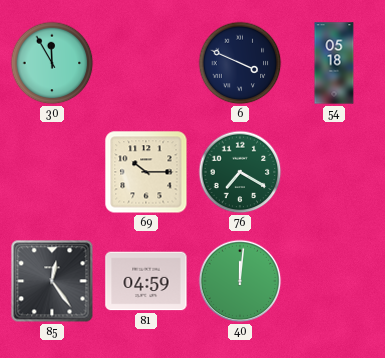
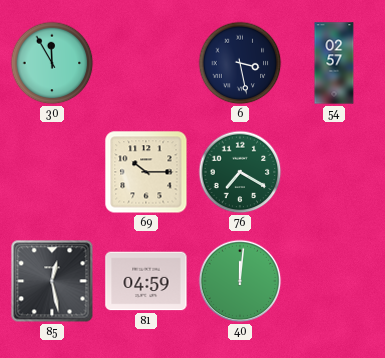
6: 3:49 -> 3:28
54: 05:18 -> 02:57
85: 12:24 -> 12:28
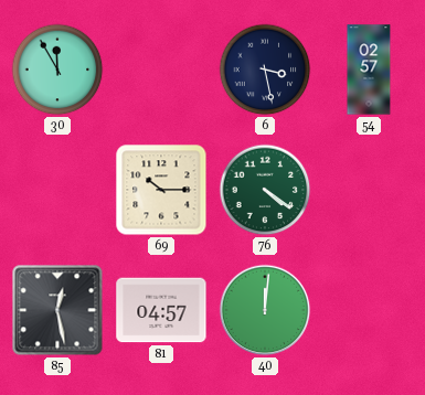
76: 7:20 -> 4:21
81: 04:59 -> 04:57
